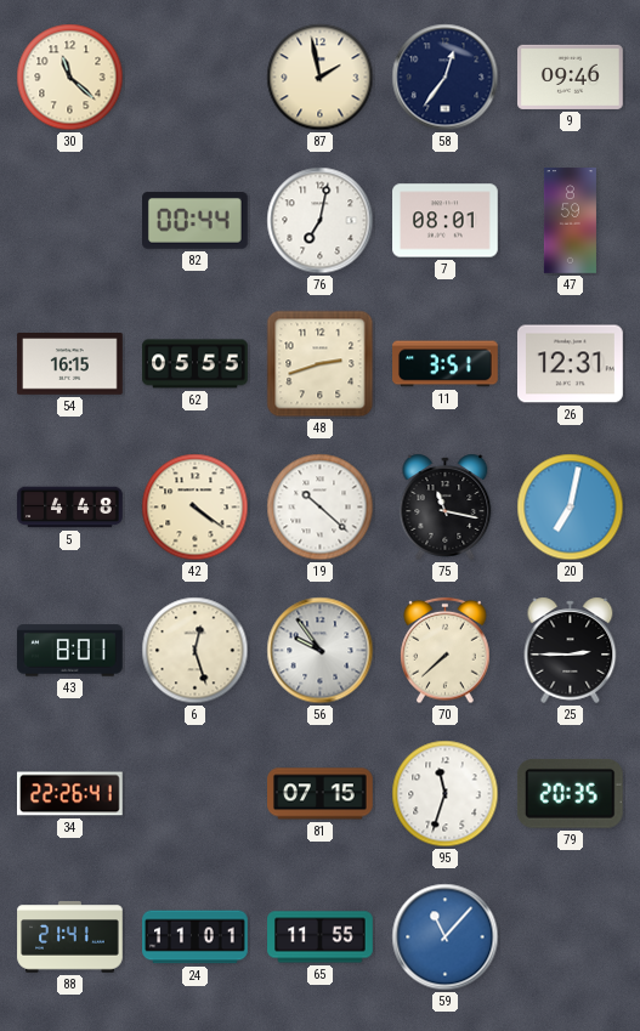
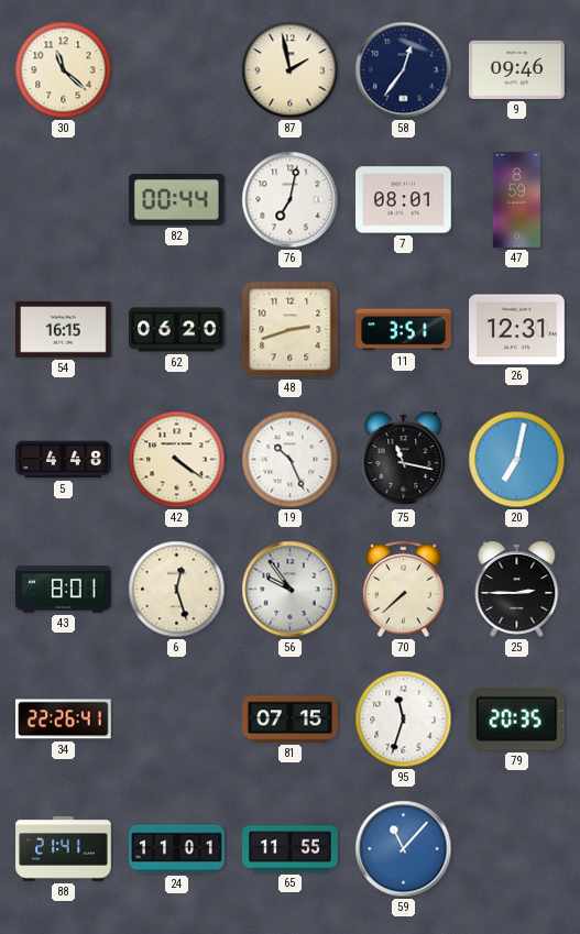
62: 05:55 -> 06:20
19: 10:22 -> 10:26
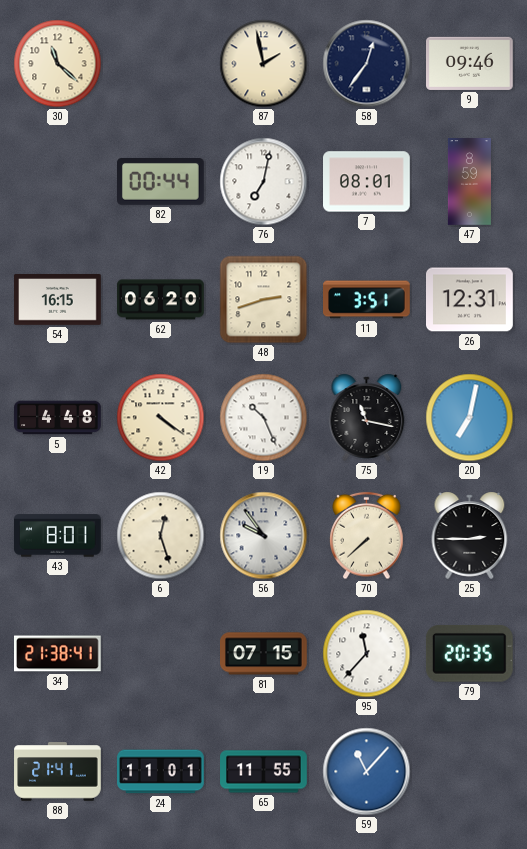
34: 22:26 -> 21:38
95: 11:33 -> 11:37
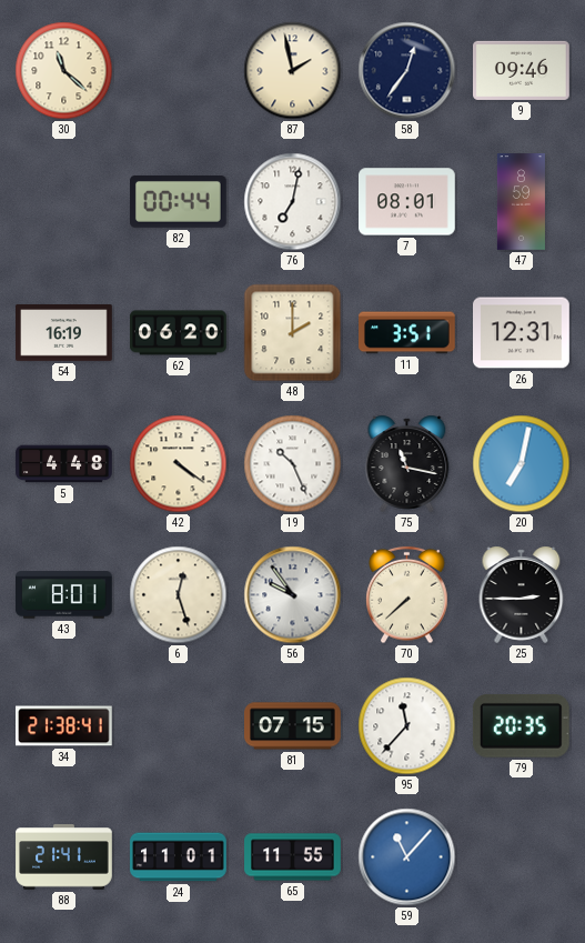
54: 16:15 -> 16:19
48: 2:42 -> 2:00
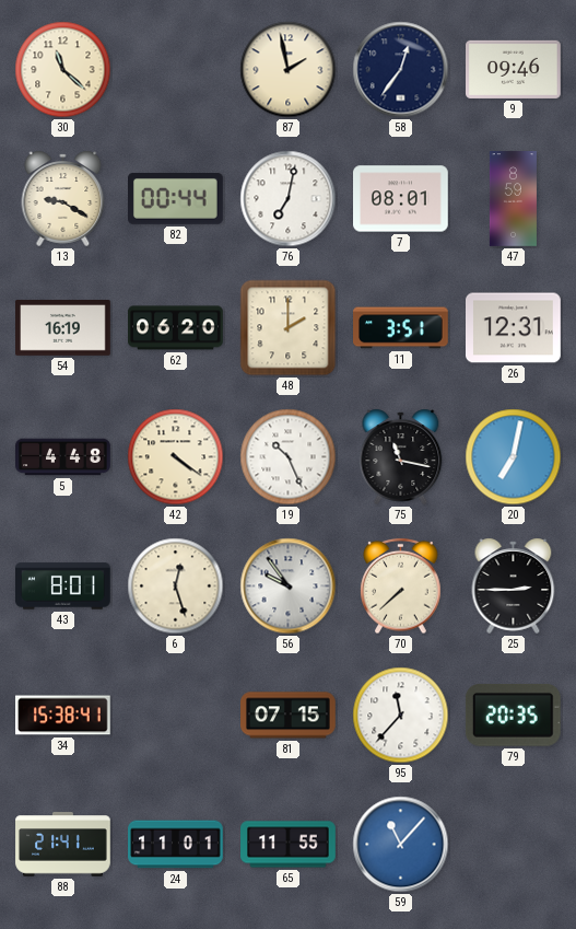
13: none -> 9:20
34: 21:38 -> 15:38
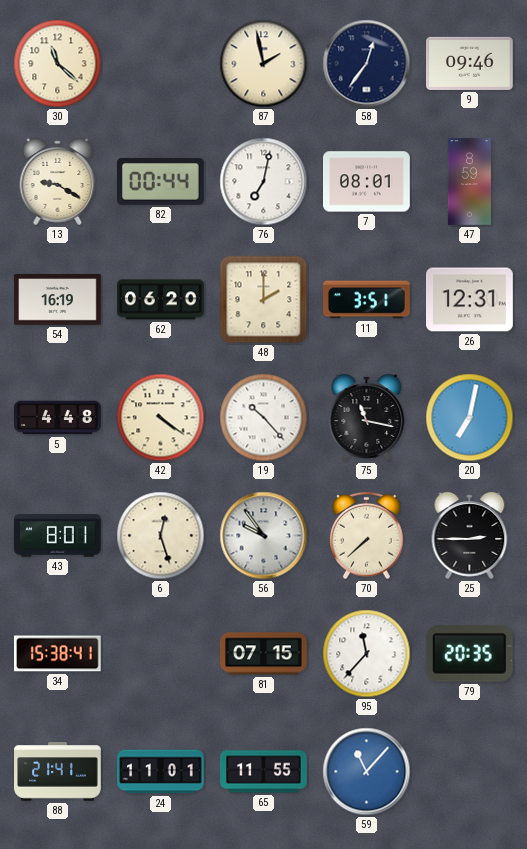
19: 10:26 -> 10:23
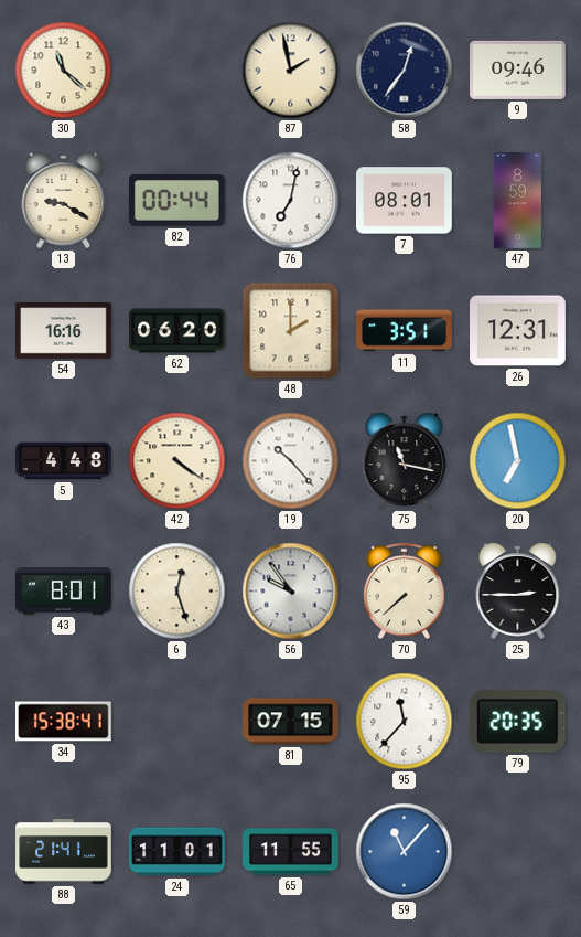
54: 16:19 -> 16:16
20: 7:02 -> 6:58
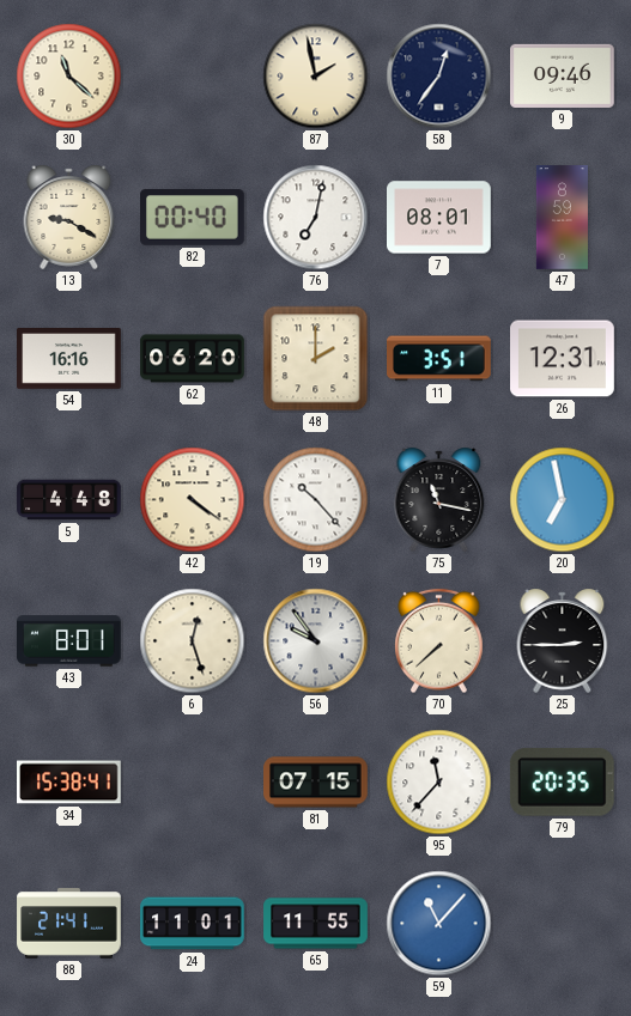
82: 00:44 -> 00:40
